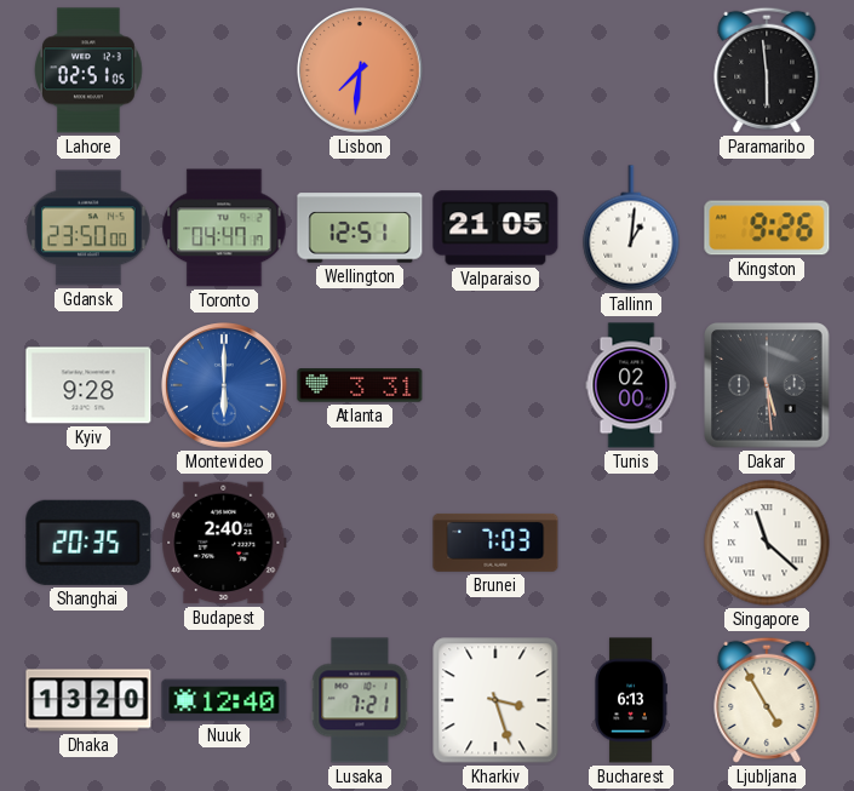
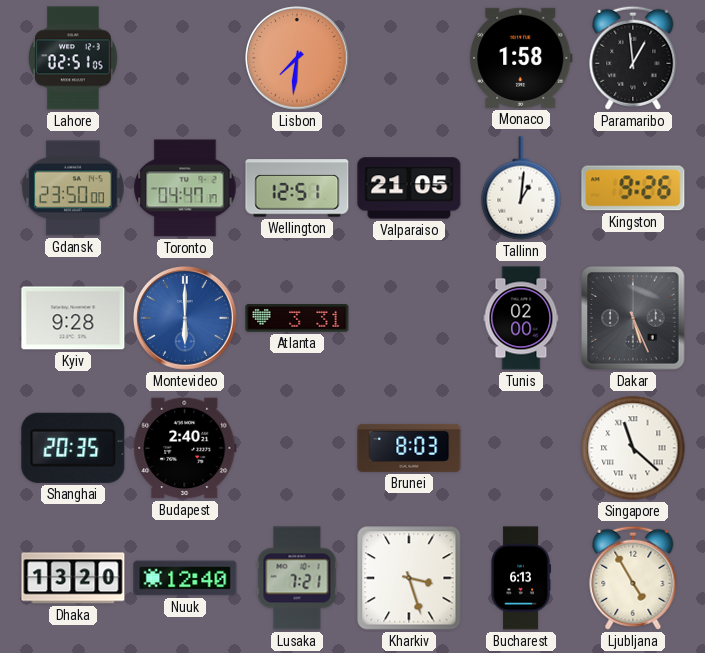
Monaco: none -> 1:58
Paramaribo: 5:59 -> 12:59
Dakar: 5:29 -> 5:26
Brunei: 7:03 -> 8:03
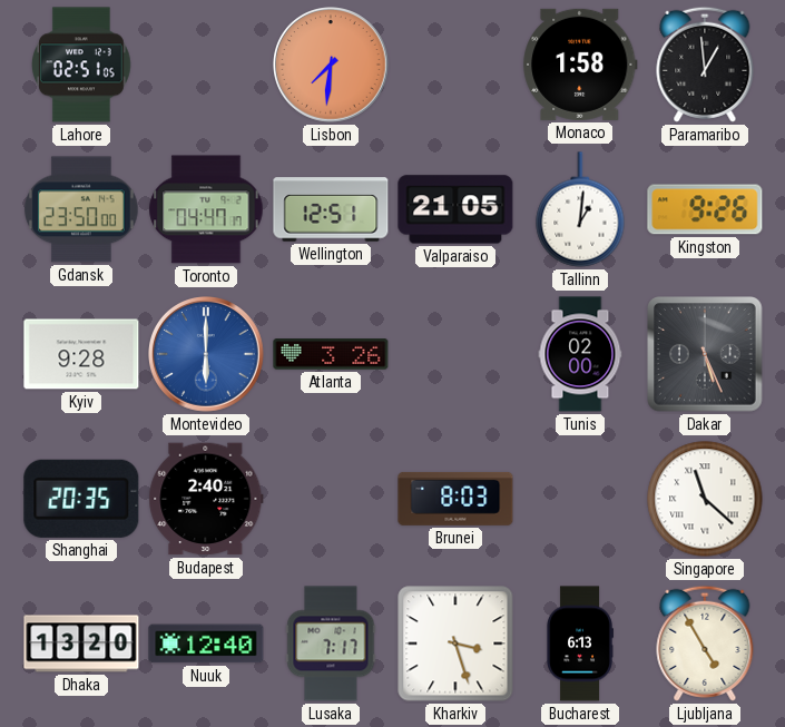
Atlanta: 3:31 -> 3:26
Lusaka: 7:21 -> 7:17
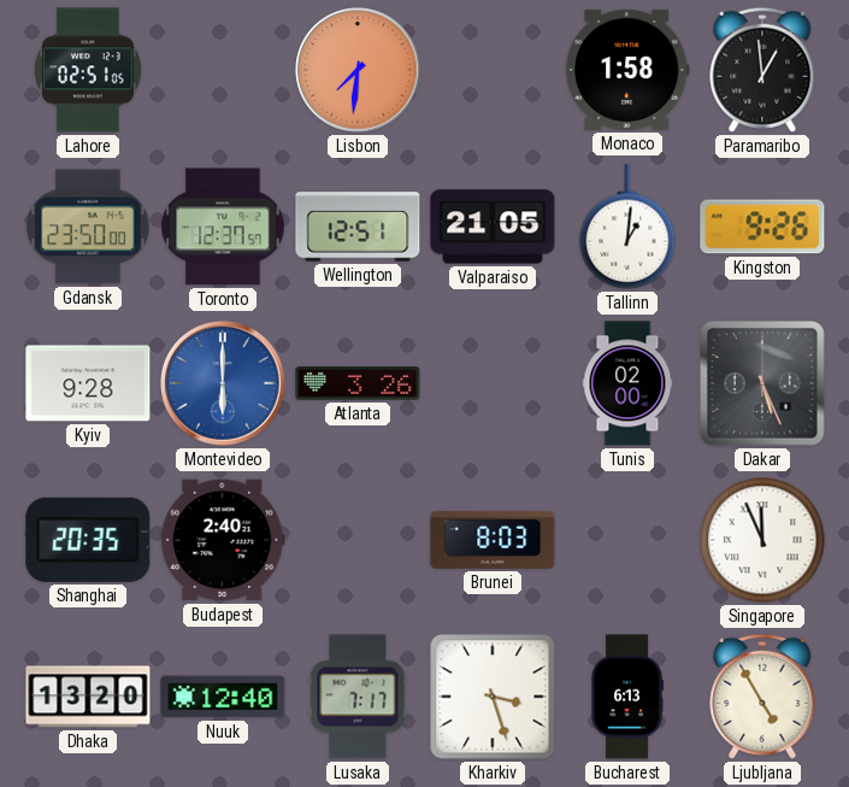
Toronto: 04:47 -> 12:37
Singapore: 11:22 -> 11:56
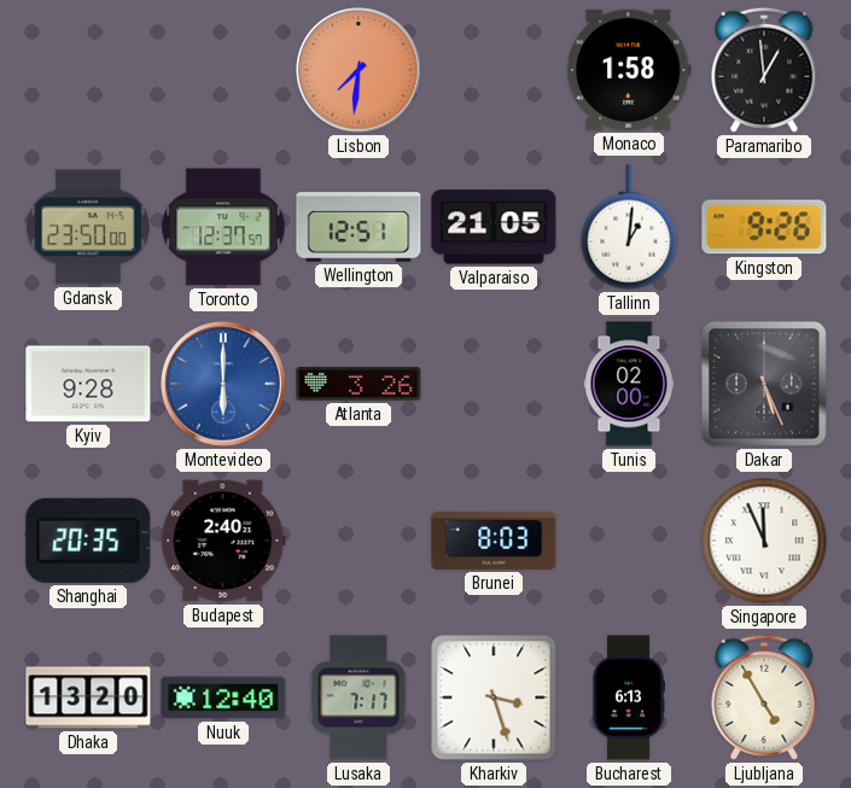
Lahore: 02:51 -> none
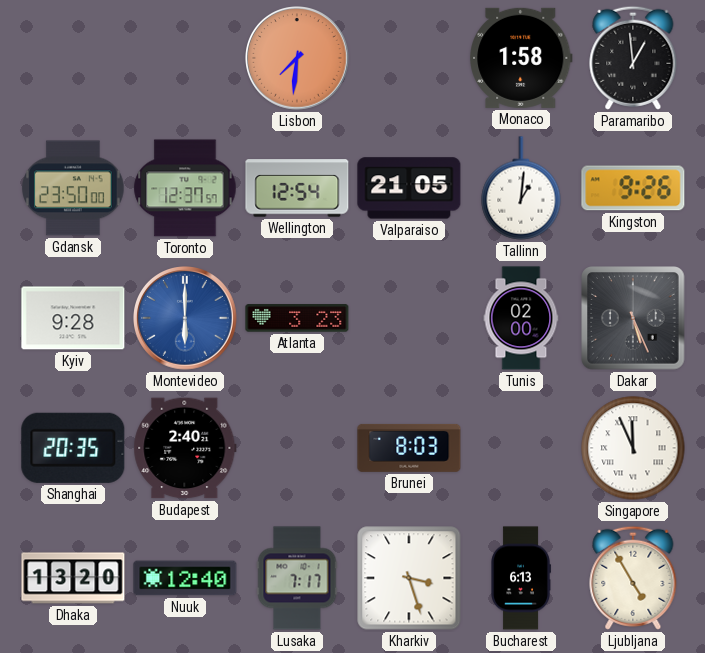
Wellington: 12:51 -> 12:54
Atlanta: 3:26 -> 3:23
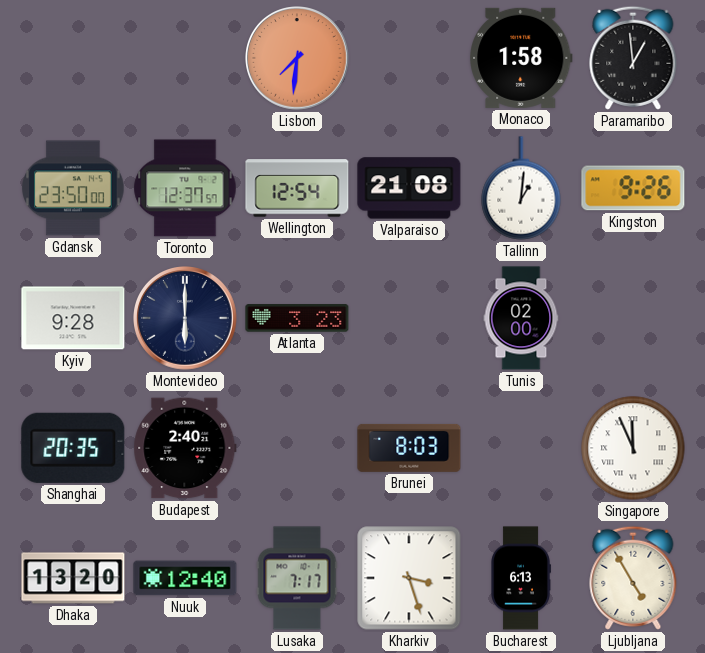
Valparaiso: 21:05 -> 21:08
Montevideo dial: blue -> navy
Dakar: 5:26 -> none
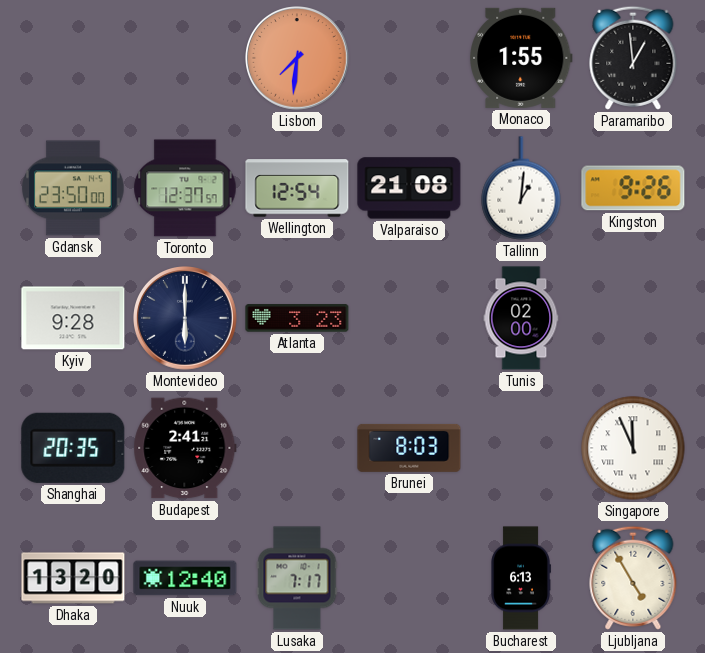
Monaco: 1:58 -> 1:55
Budapest: 2:40 -> 2:41
Kharkiv: 3:27 -> none
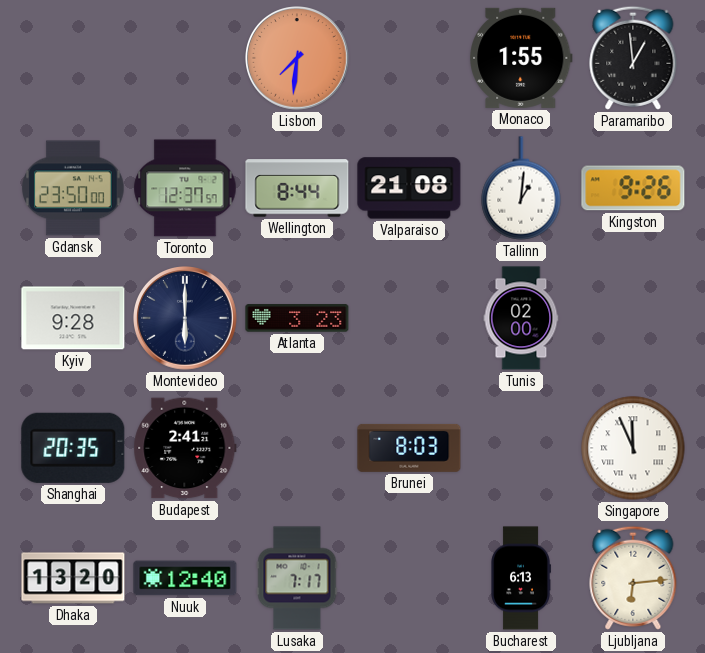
Wellington: 12:54 -> 8:44
Ljubljana: 4:55 -> 6:14
